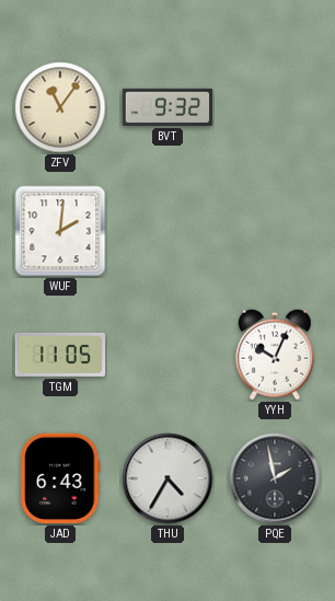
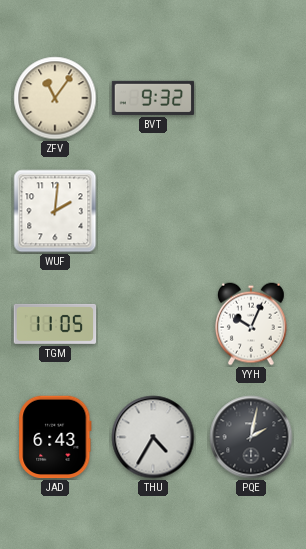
PQE: 1:58 -> 2:02
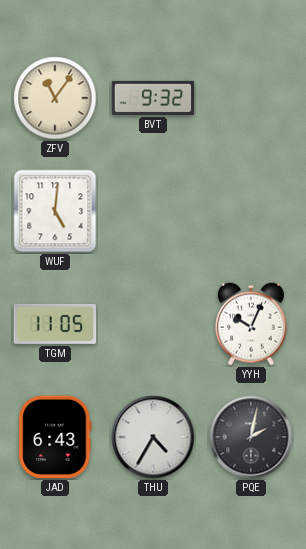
WUF: 2:01 -> 5:01
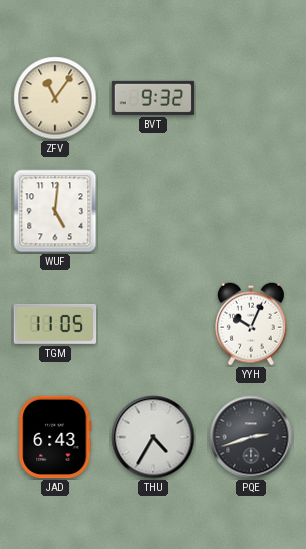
PQE: 2:02 -> 2:42
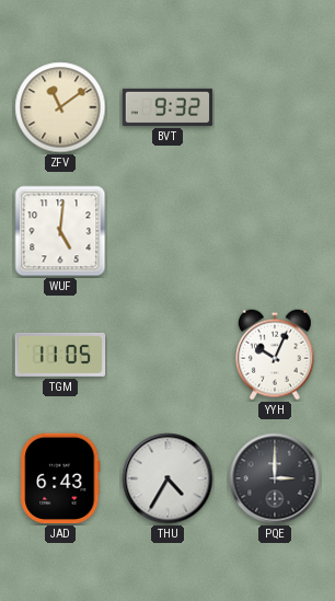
ZFV: 11:06 -> 11:09
PQE: 2:42 -> 3:00
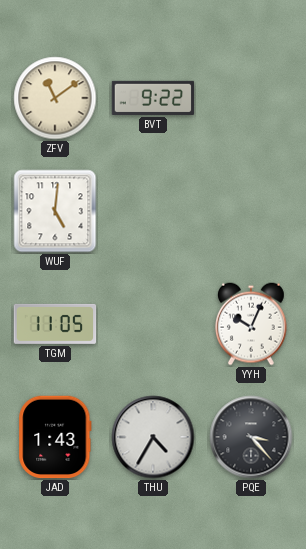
BVT: 9:32 -> 9:22
JAD: 6:43 -> 1:43
PQE: 3:00 -> 3:23
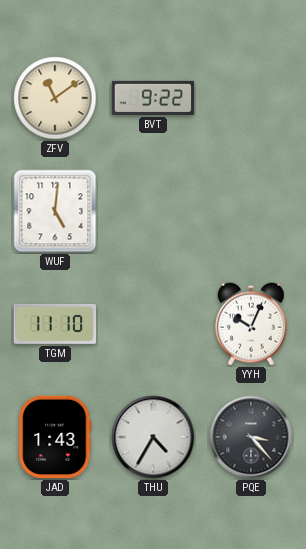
TGM: 11:05 -> 11:10
